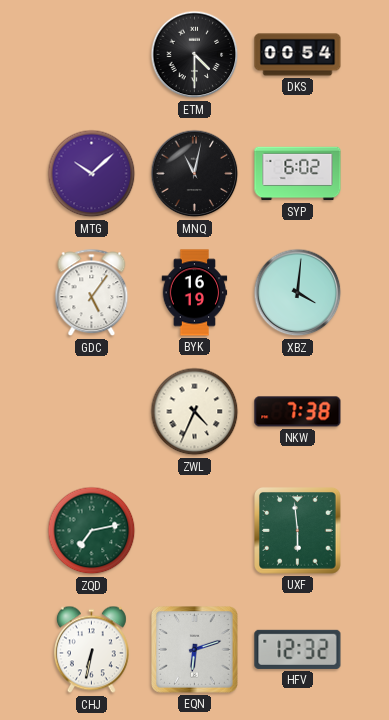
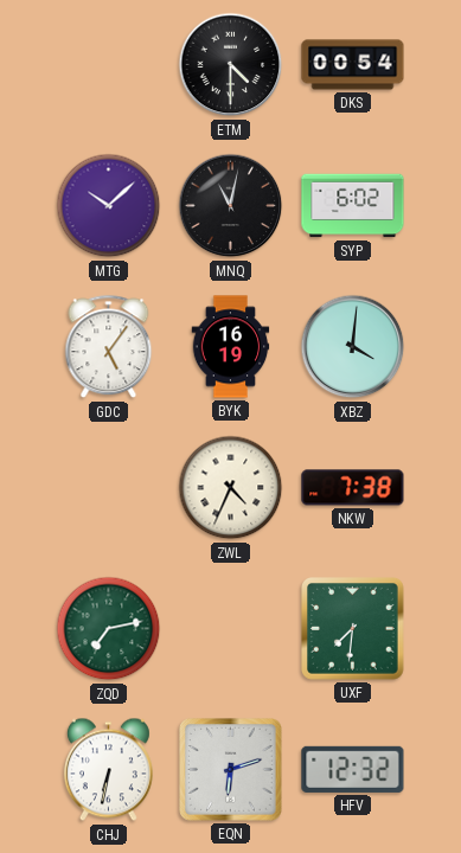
UXF: 5:59 -> 7:31
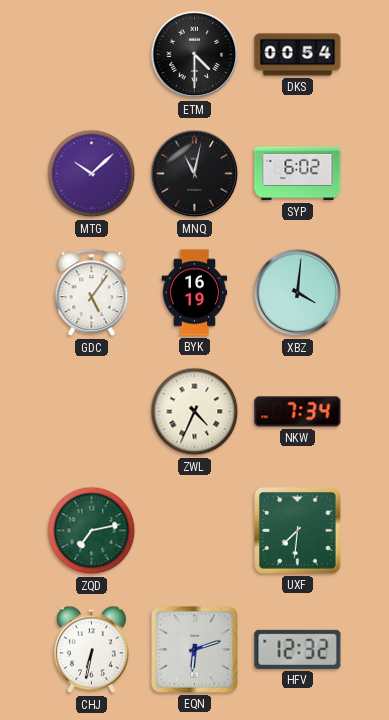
NKW: 7:38 -> 7:34
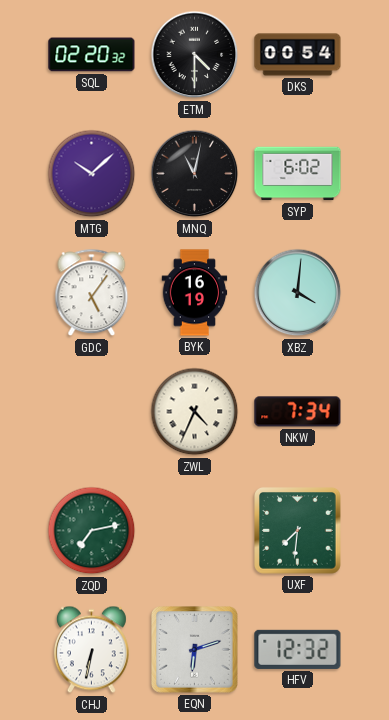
SQL: none -> 02:20
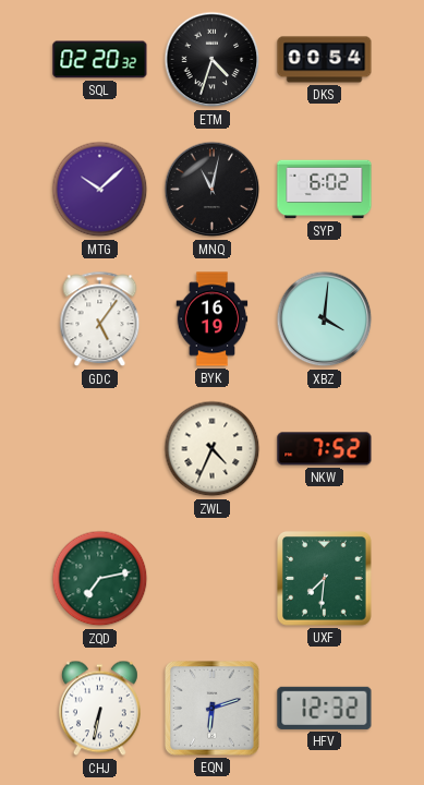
ETM: 4:30 -> 4:33
NKW: 7:34 -> 7:52
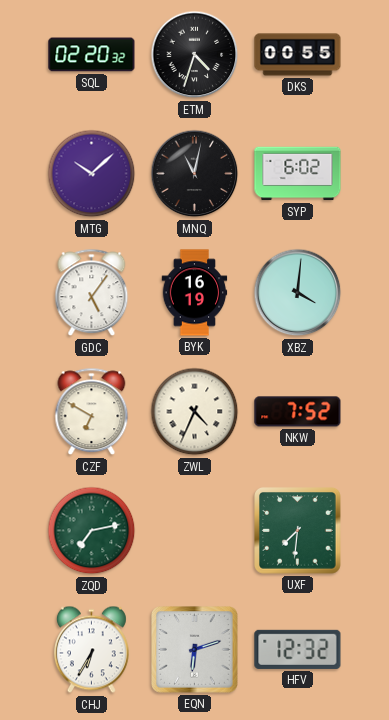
DKS: 00:54 -> 00:55
CZF: none -> 6:50
CHJ: 6:32 -> 6:35
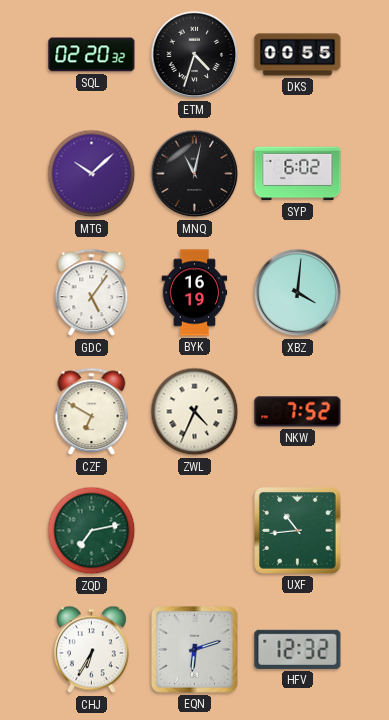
UXF: 7:31 -> 10:44
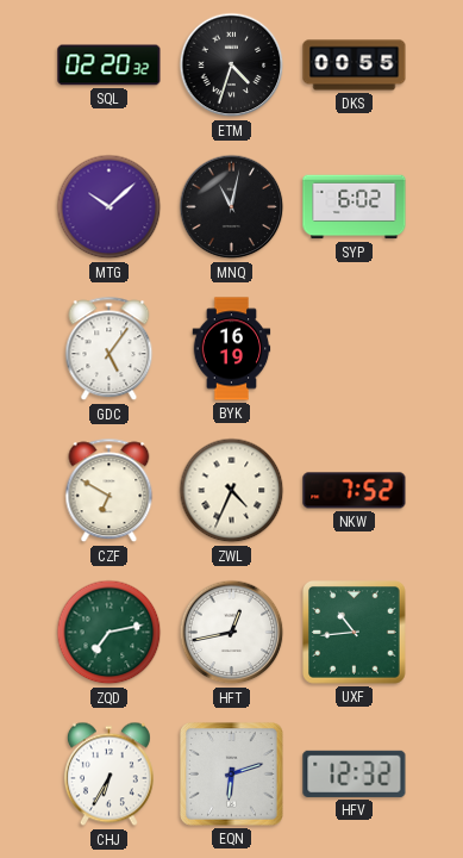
XBZ: 4:01 -> none
HFT: none -> 12:43
